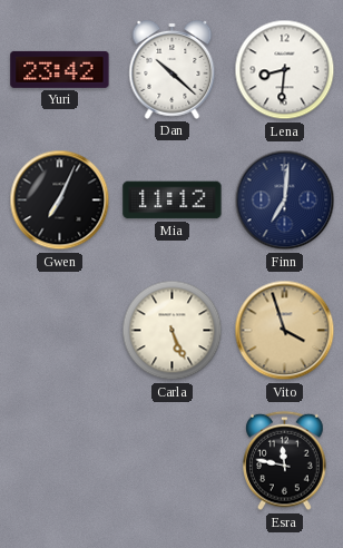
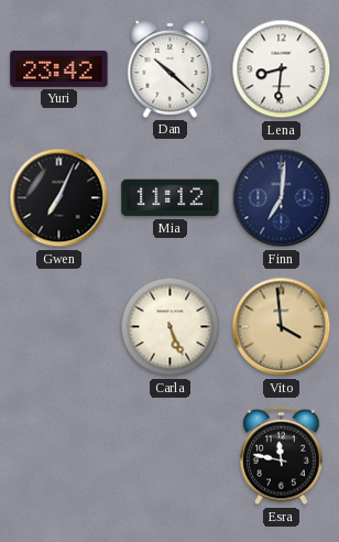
Vito: 3:57 -> 3:59
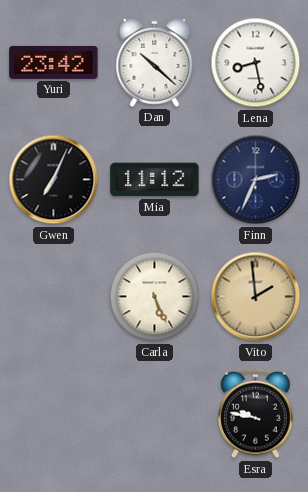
Lena: 8:31 -> 8:28
Finn: 7:01 -> 2:34
Vito: 3:59 -> 1:59
Esra: 11:47 -> 9:47
